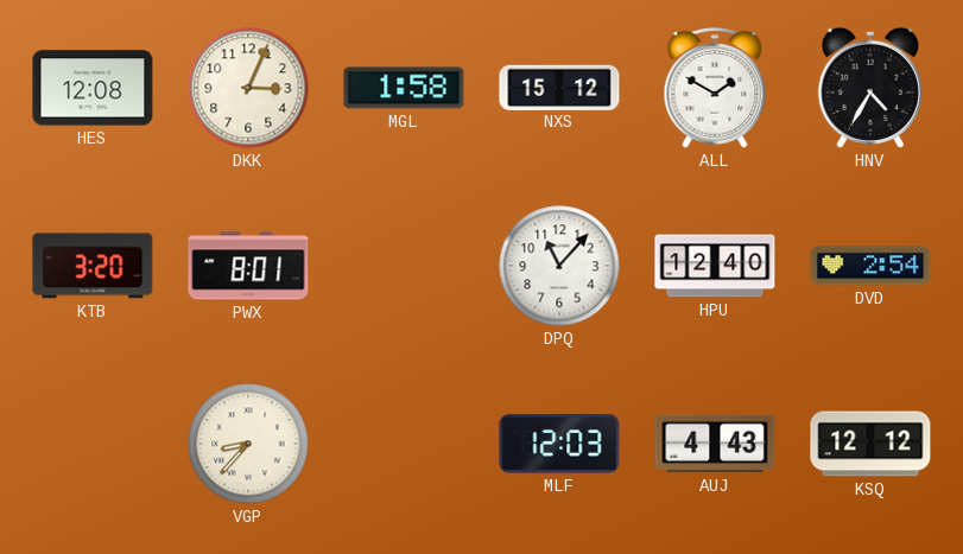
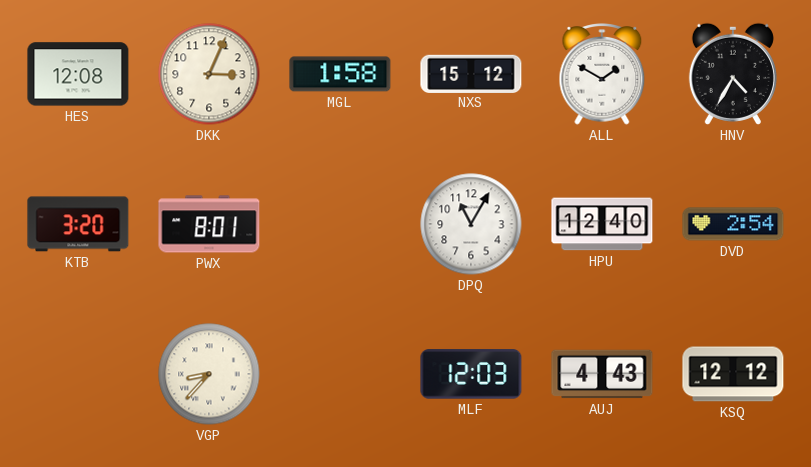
DPQ: 11:07 -> 11:05
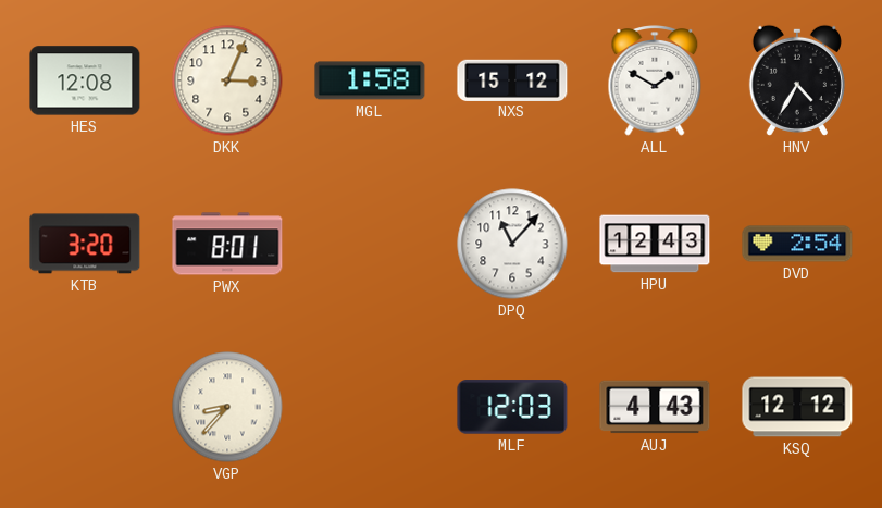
DPQ: 11:05 -> 11:07
HPU: 12:40 -> 12:43
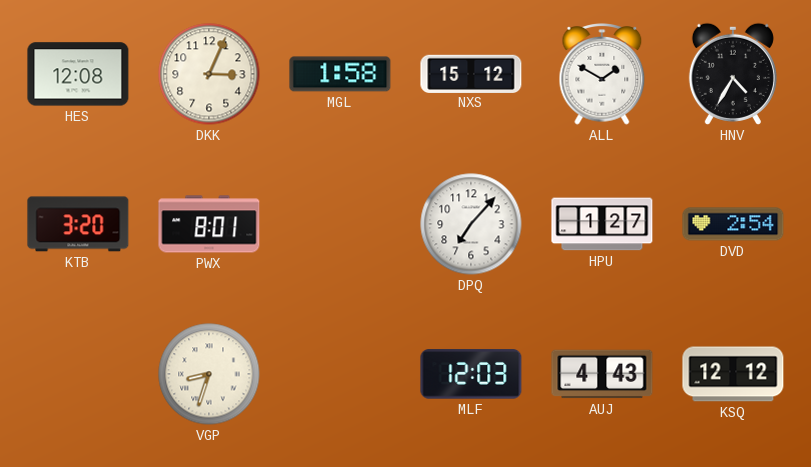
DPQ: 11:07 -> 7:07
HPU: 12:43 -> 1:27
VGP: 8:37 -> 8:33
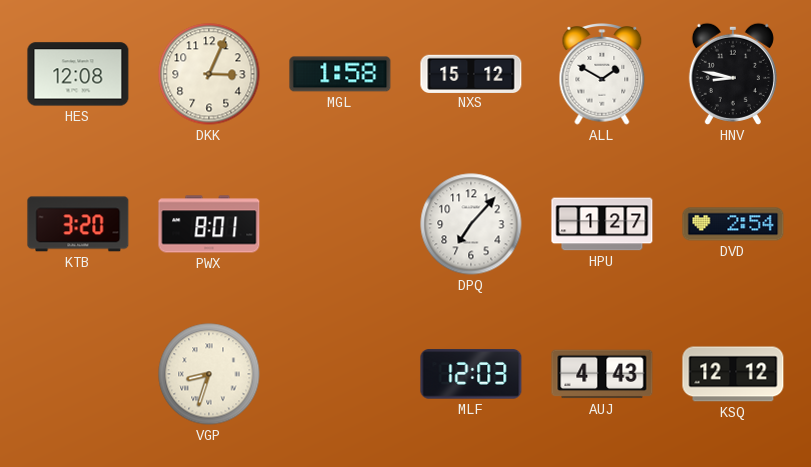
HNV: 4:35 -> 8:47
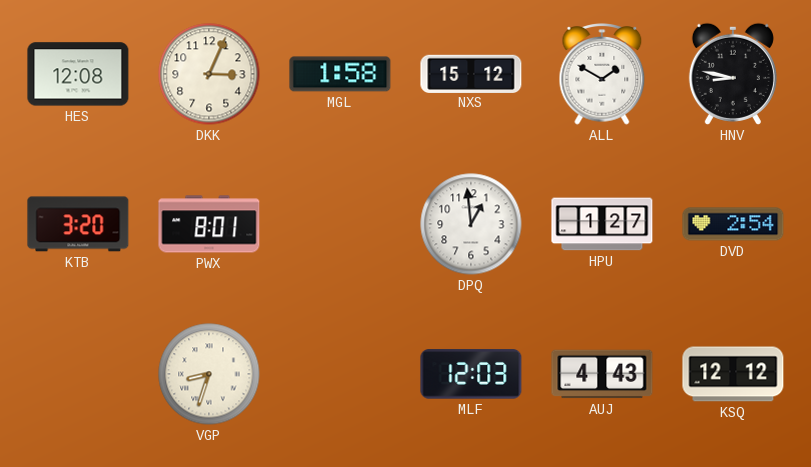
DPQ: 7:07 -> 12:59
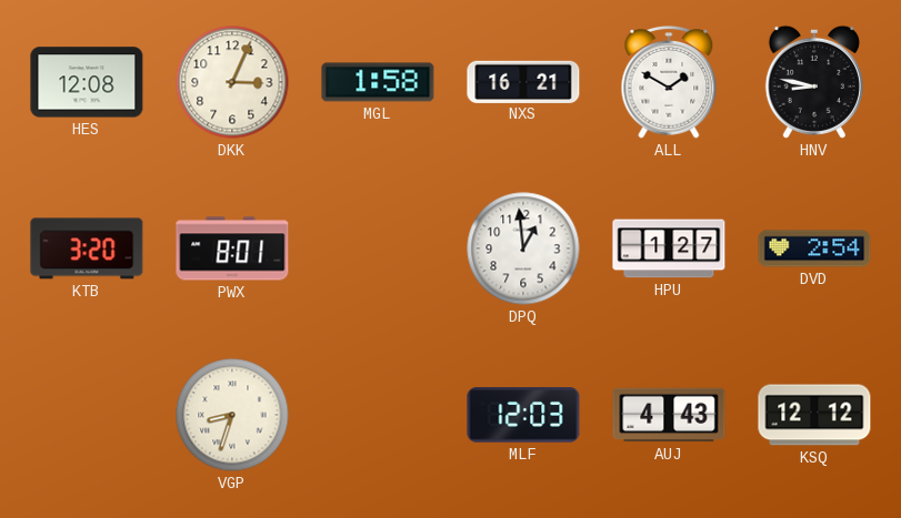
NXS: 15:12 -> 16:21
